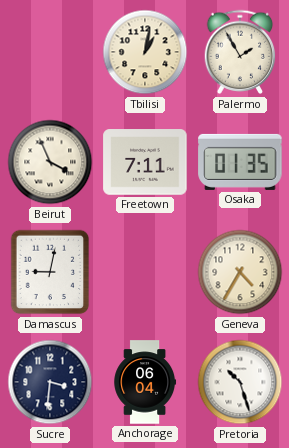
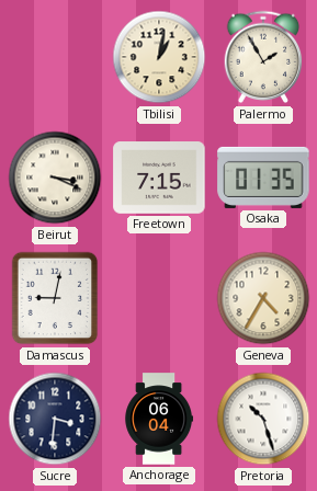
Beirut: 3:56 -> 3:19
Freetown: 7:11 -> 7:15
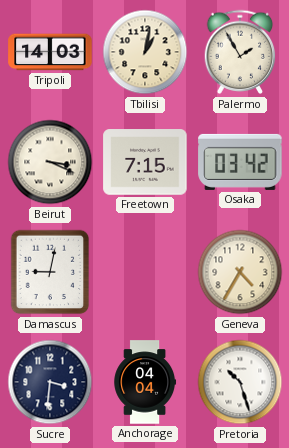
Tripoli: none -> 14:03
Osaka: 01:35 -> 03:42
Anchorage: 06:04 -> 04:04
